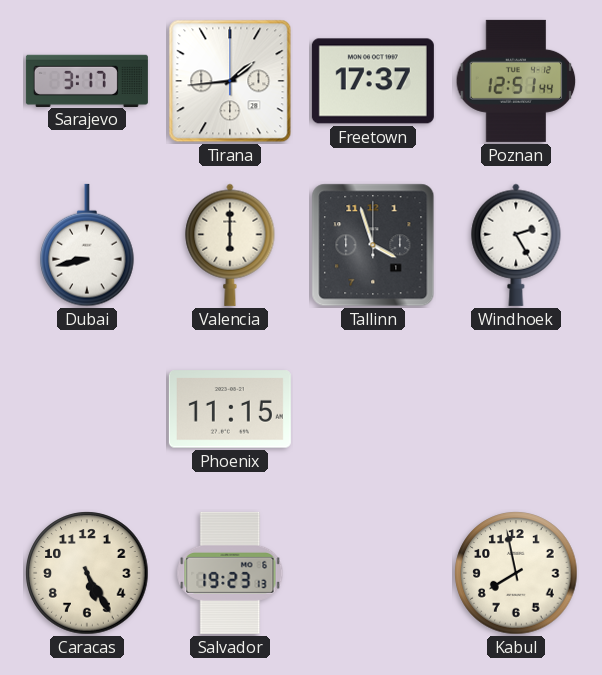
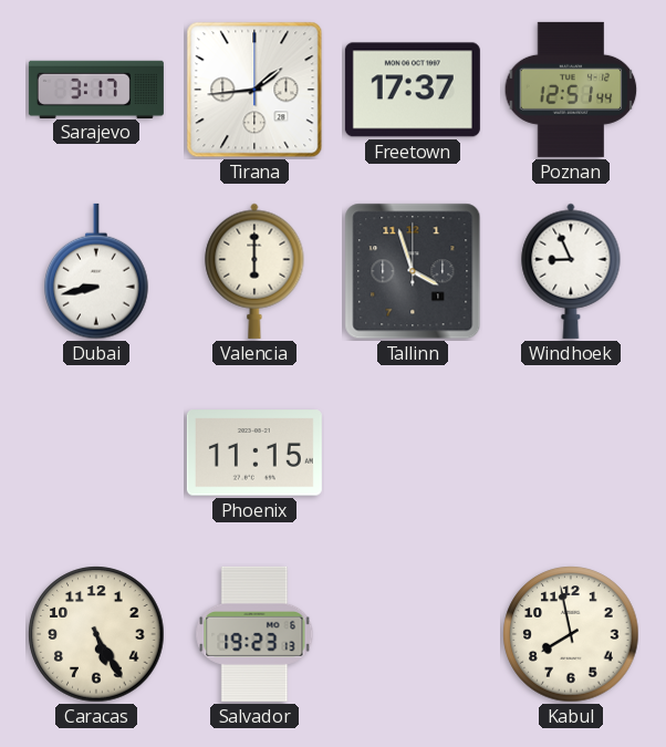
Windhoek: 2:25 -> 8:56
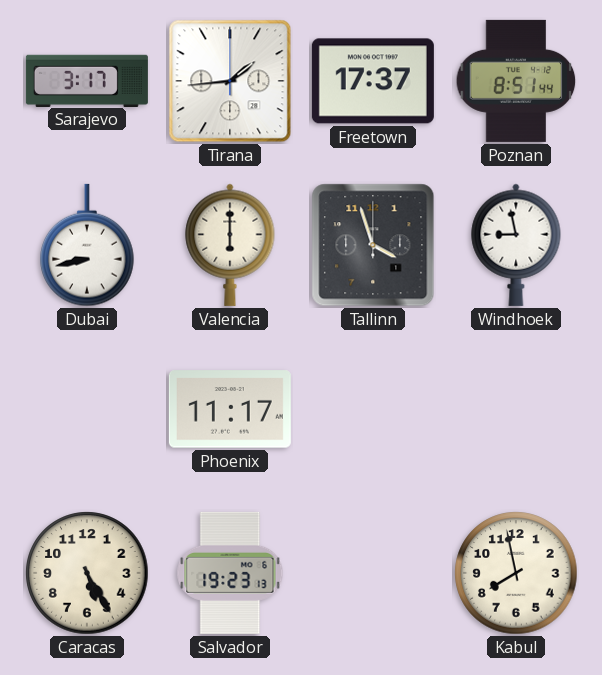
Poznan: 12:51 -> 8:51
Windhoek: 8:56 -> 8:58
Phoenix: 11:15 -> 11:17
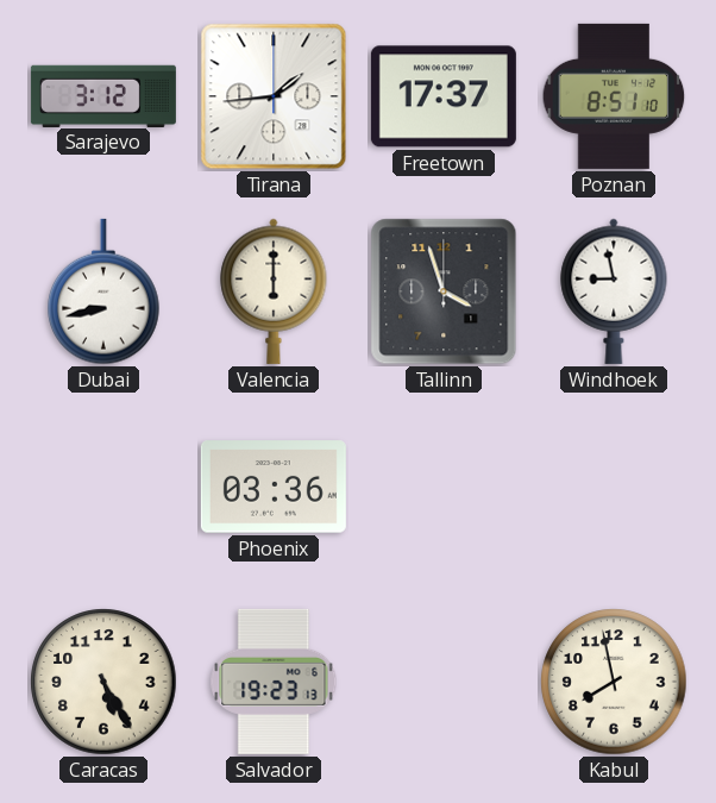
Sarajevo: 3:17 -> 3:12
Poznan: 8:51:44 -> 8:51:10
Phoenix: 11:17 -> 03:36
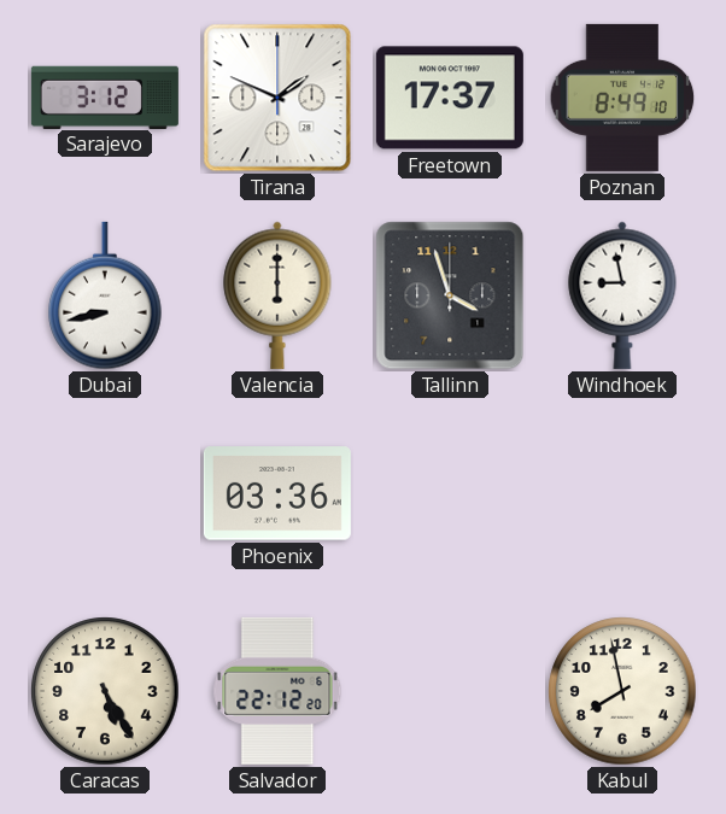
Tirana: 1:44 -> 1:49
Poznan: 8:51 -> 8:49
Salvador: 19:23 -> 22:12
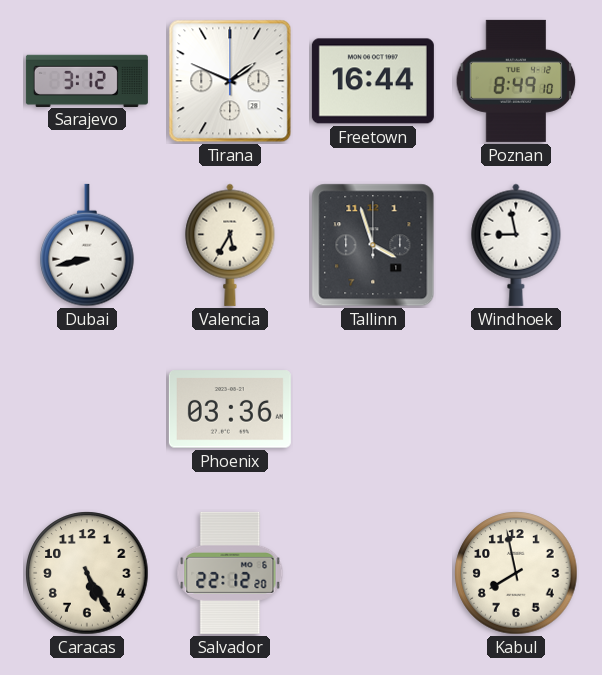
Freetown: 17:37 -> 16:44
Valencia: 6:00 -> 5:35
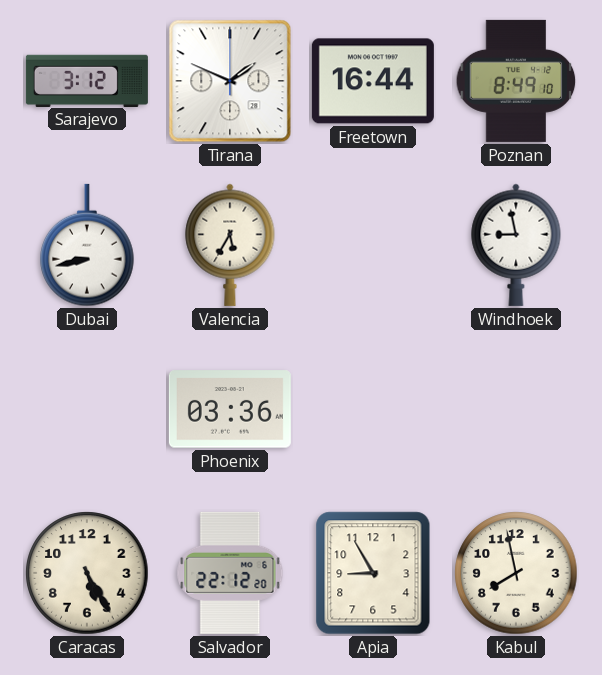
Tallinn: 3:57 -> none
Apia: none -> 8:55
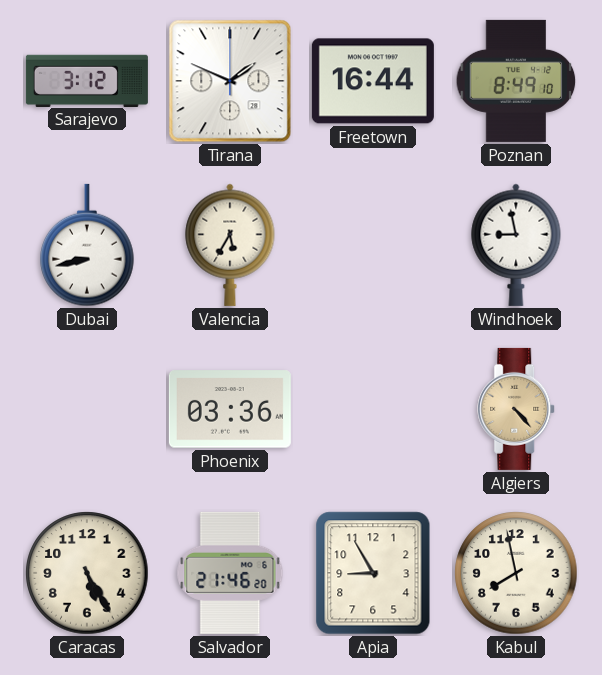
Algiers: none -> 4:23
Salvador: 22:12 -> 21:46
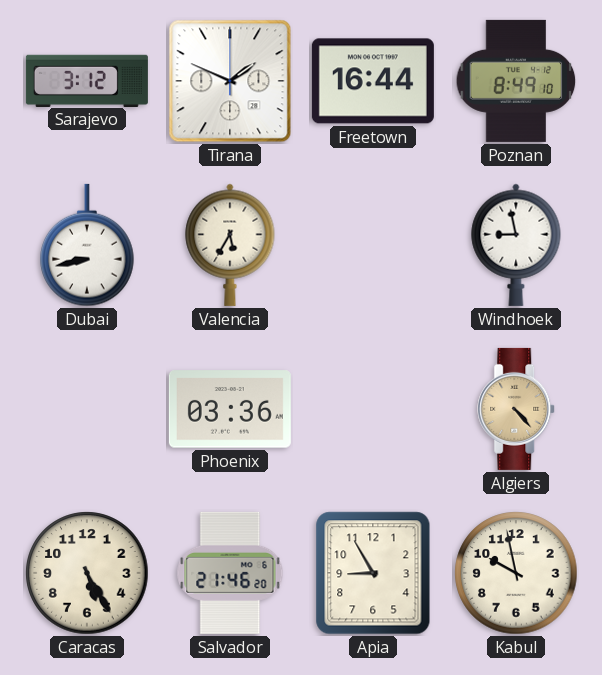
Kabul: 7:58 -> 9:58
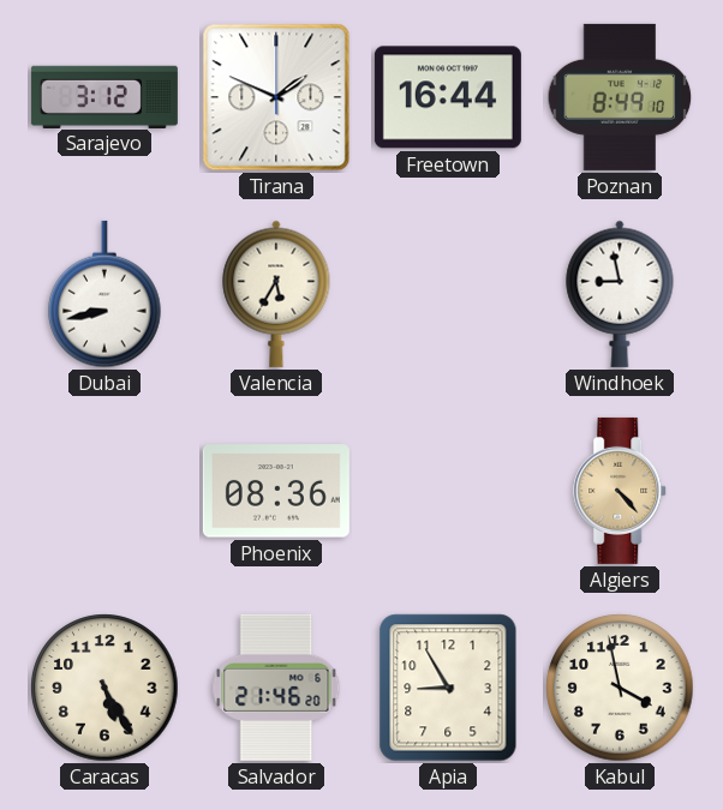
Phoenix: 03:36 -> 08:36
Kabul: 9:58 -> 3:58
